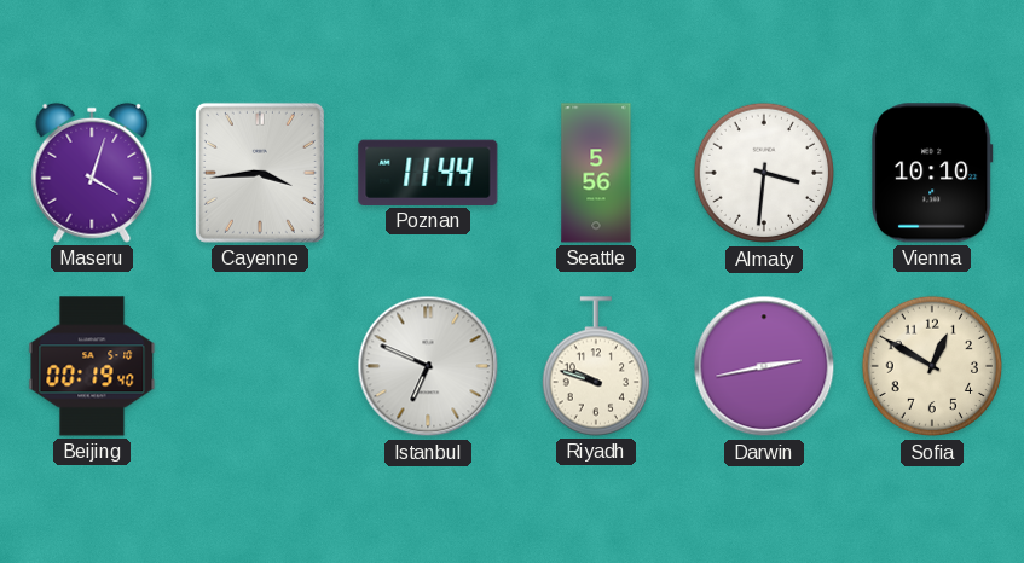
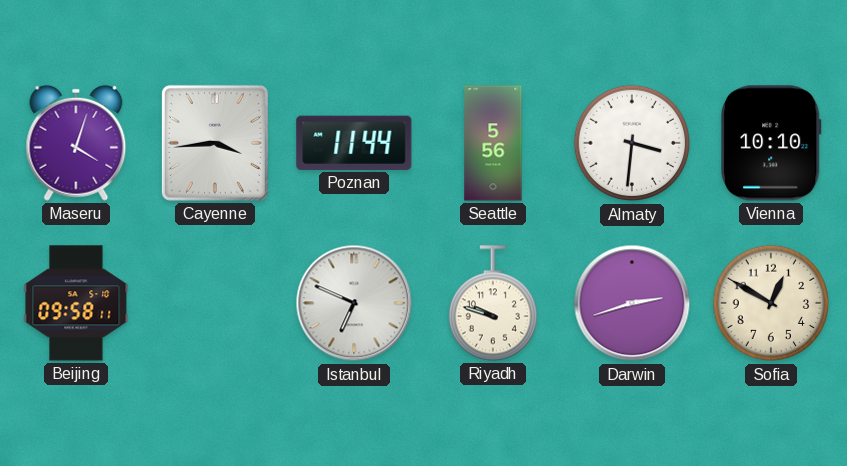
Beijing: 00:19 -> 09:58
Darwin: 2:43 -> 2:42
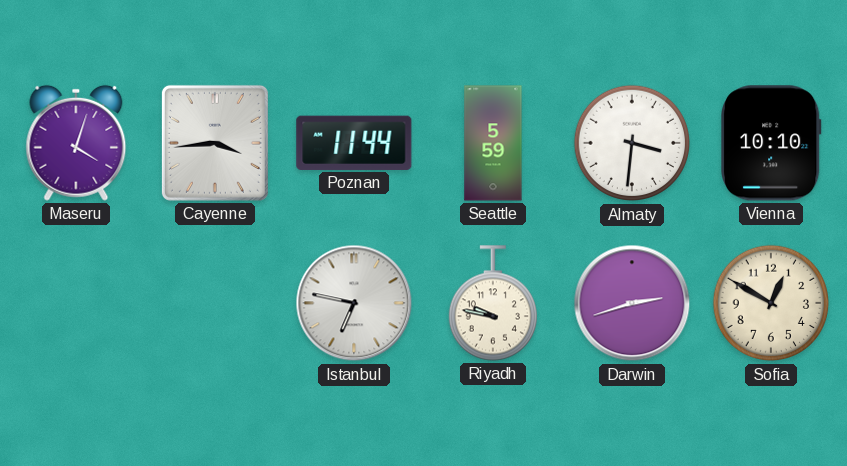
Seattle: 5:56 -> 5:59
Beijing: 09:58 -> none
Istanbul: 6:49 -> 6:47
Riyadh: 9:48 -> 9:47
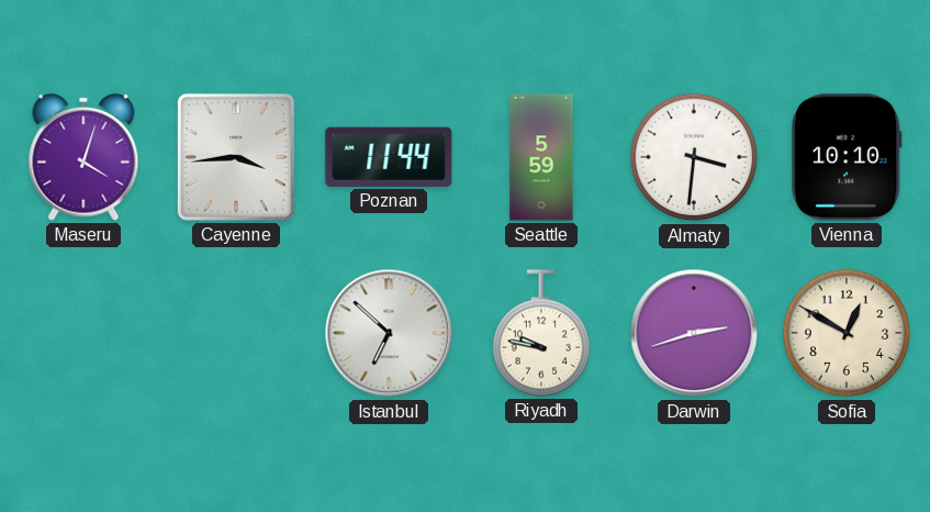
Istanbul: 6:47 -> 6:52
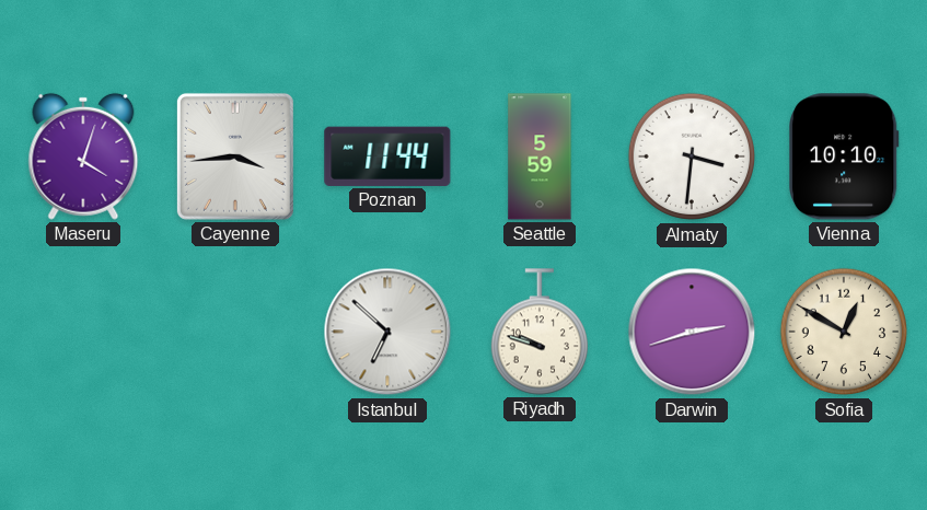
Riyadh: 9:47 -> 9:48
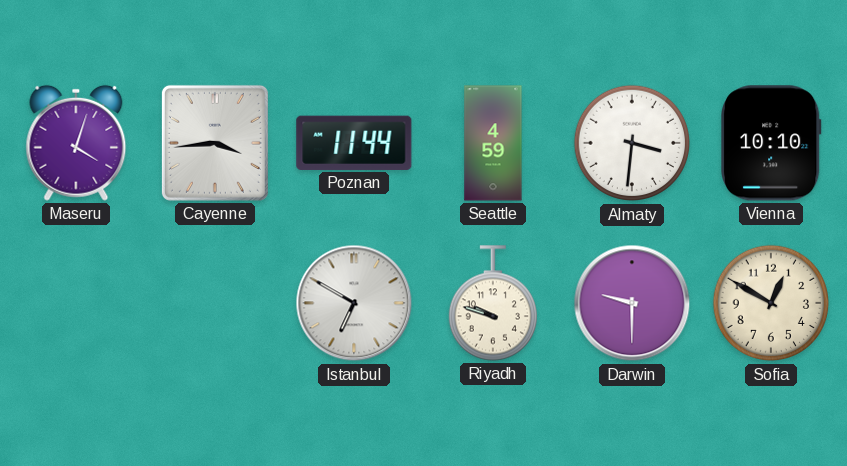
Seattle: 5:59 -> 4:59
Istanbul: 6:52 -> 6:50
Darwin: 2:42 -> 9:30
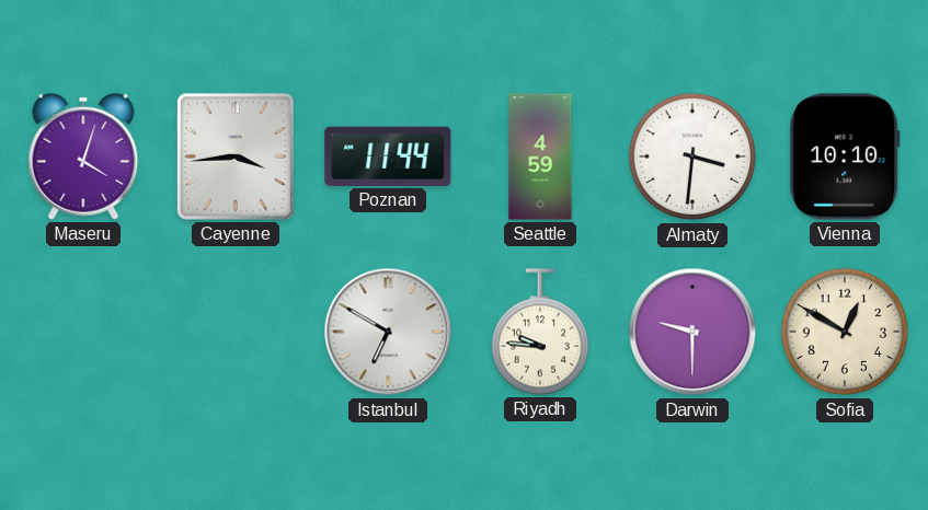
Riyadh: 9:48 -> 9:46
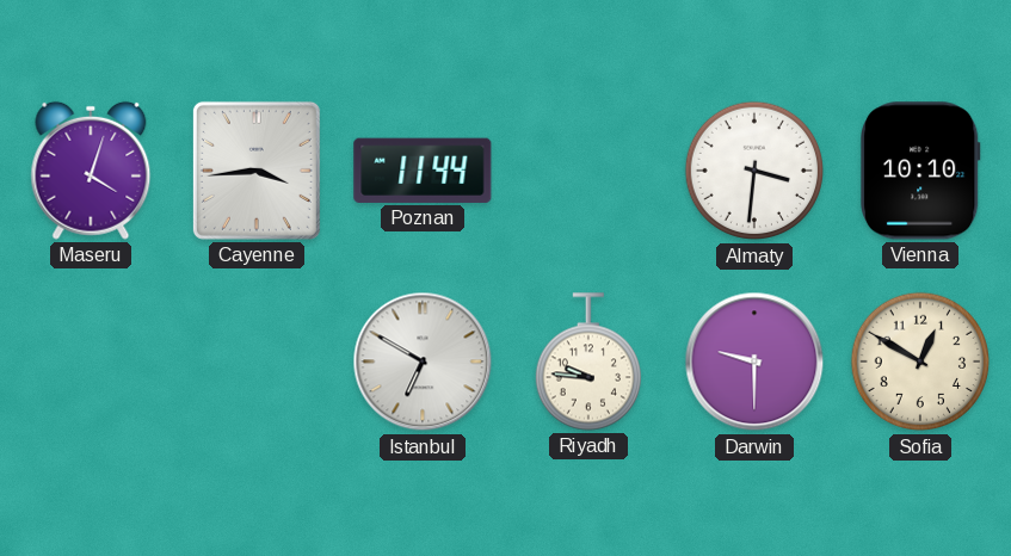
Seattle: 4:59 -> none
